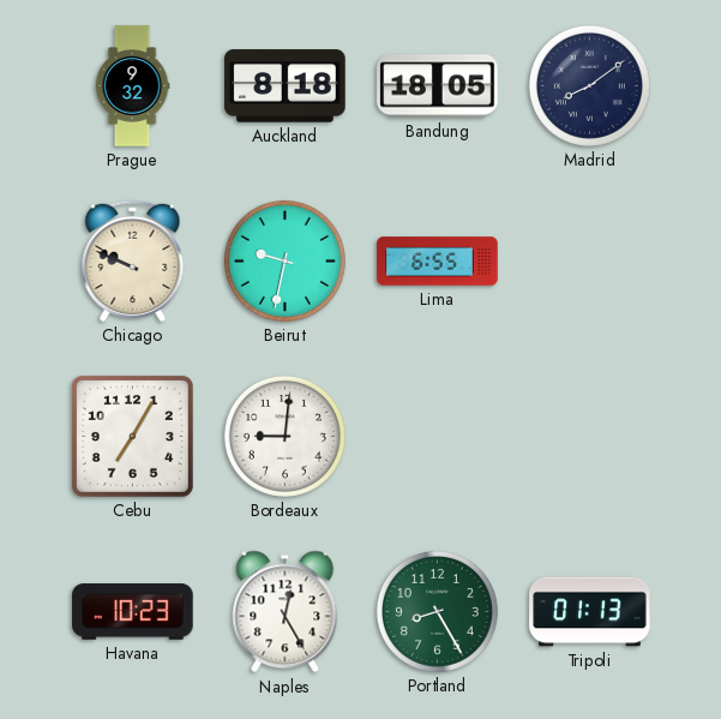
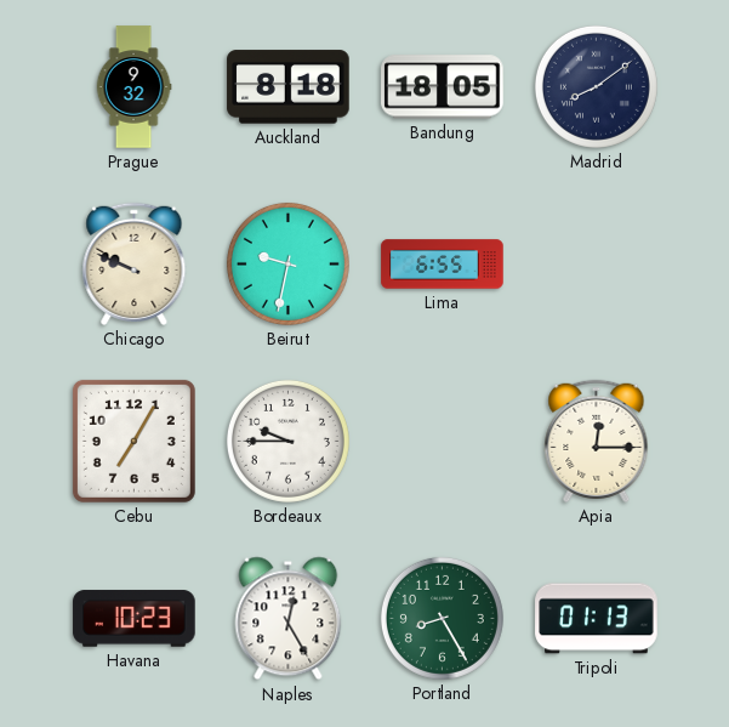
Bordeaux: 9:01 -> 9:45
Apia: none -> 12:15
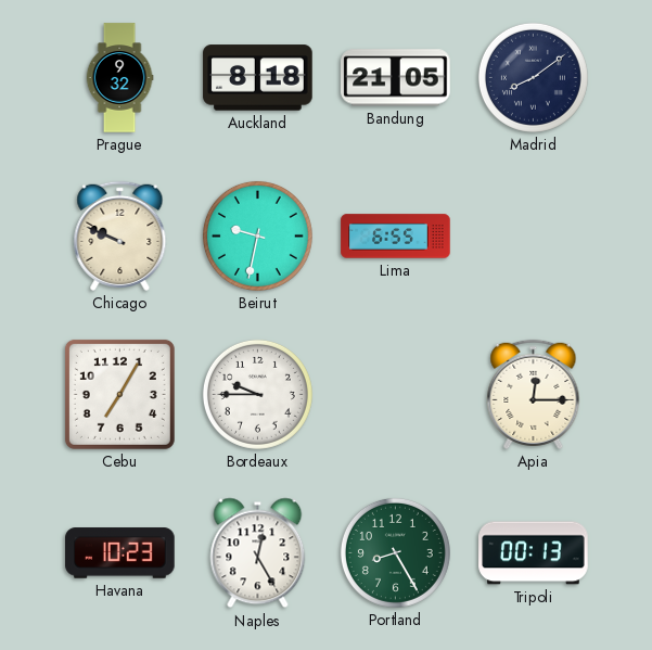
Bandung: 18:05 -> 21:05
Tripoli: 01:13 -> 00:13
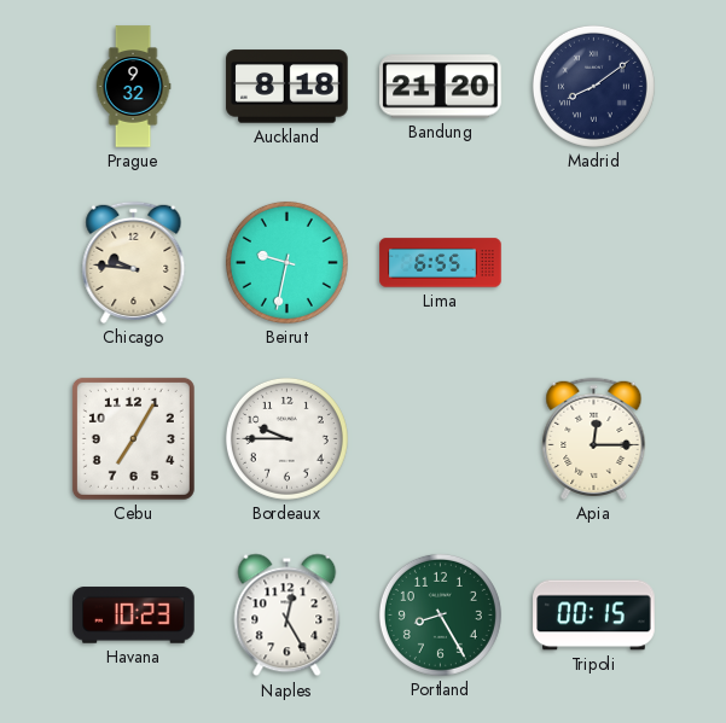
Bandung: 21:05 -> 21:20
Chicago: 9:49 -> 9:46
Tripoli: 00:13 -> 00:15
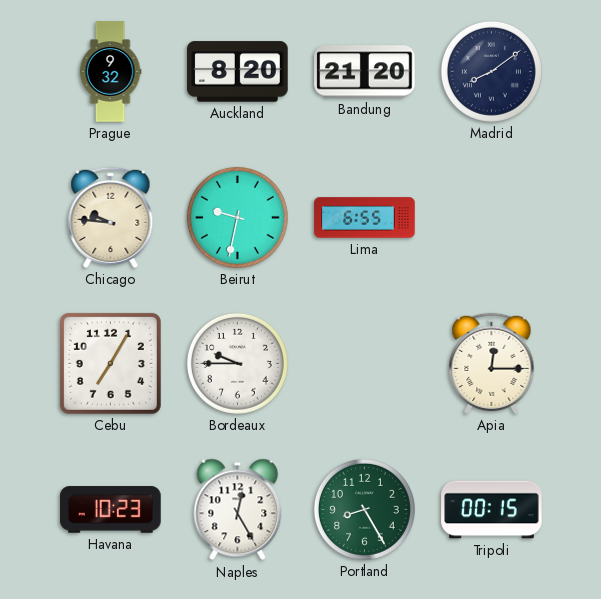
Auckland: 8:18 -> 8:20
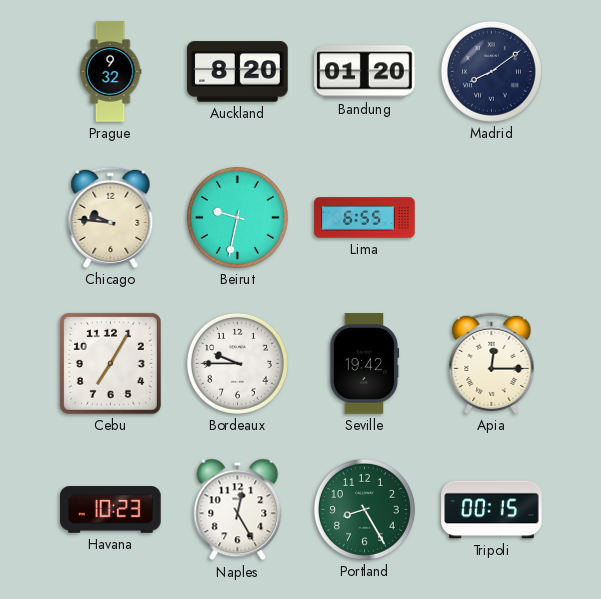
Bandung: 21:20 -> 01:20
Seville: none -> 19:42
